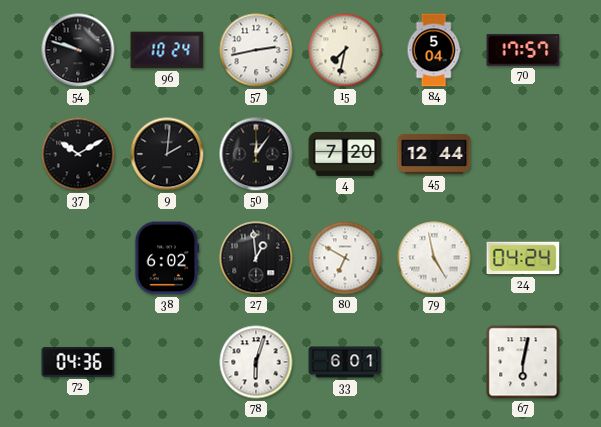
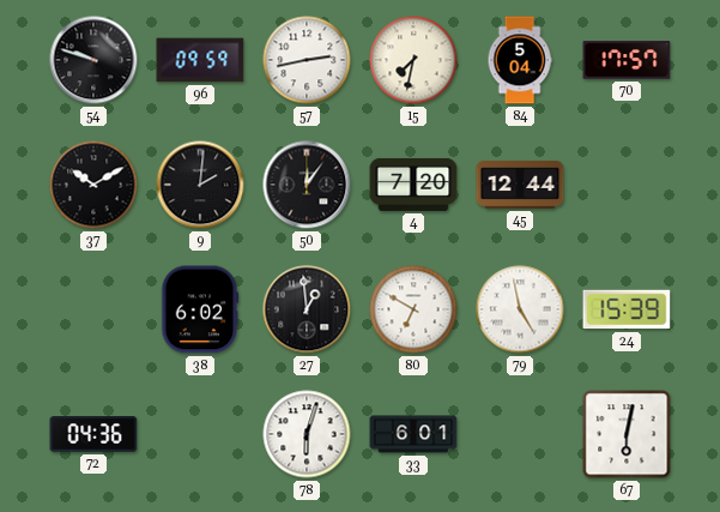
96: 10:24 -> 09:59
24: 04:24 -> 15:39
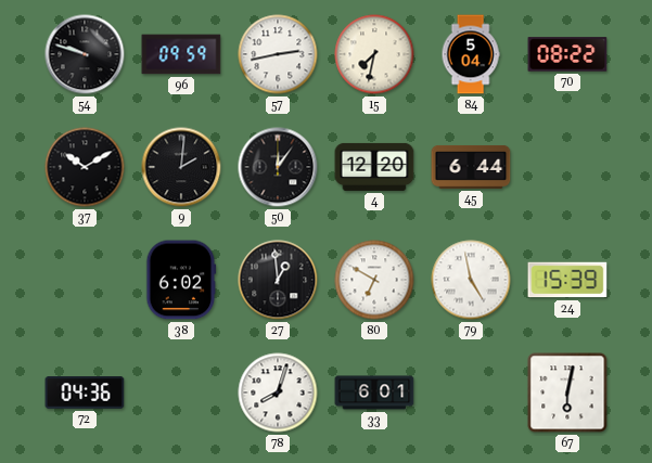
70: 17:57 -> 08:22
4: 7:20 -> 12:20
45: 12:44 -> 6:44
78: 6:03 -> 8:03
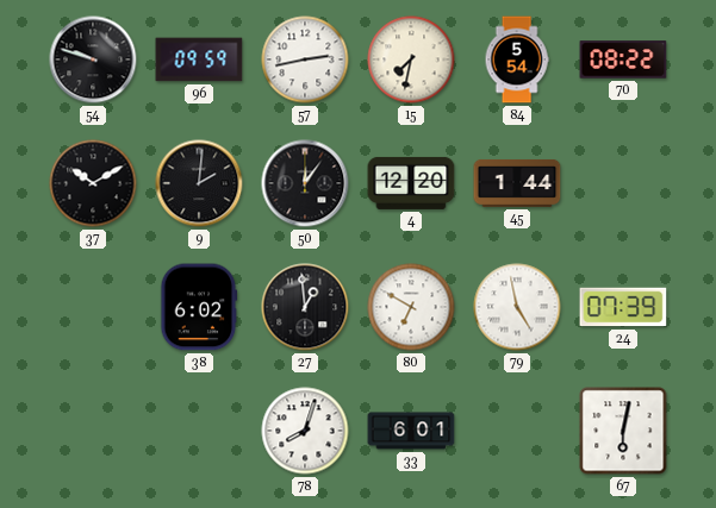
84: 5:04 -> 5:54
45: 6:44 -> 1:44
24: 15:39 -> 07:39
72: 04:36 -> none
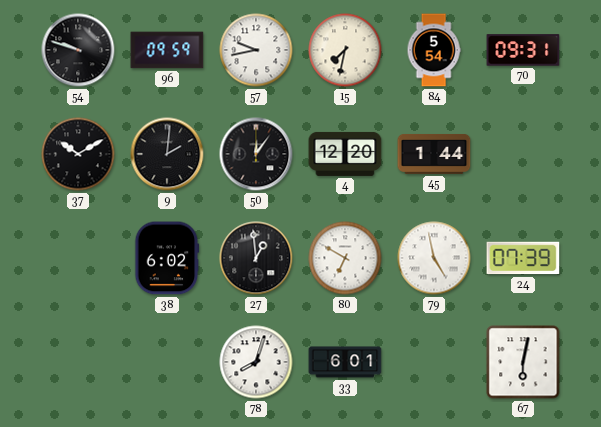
57: 2:43 -> 9:43
70: 08:22 -> 09:31
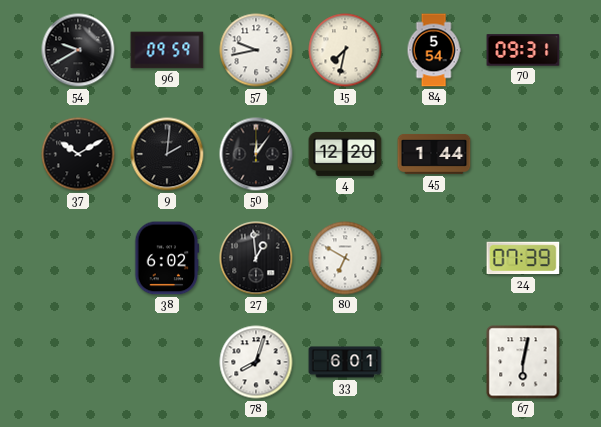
54: 9:48 -> 9:40
79: 4:58 -> none
